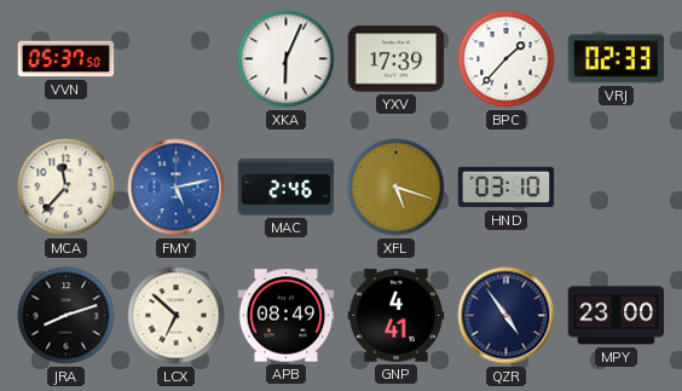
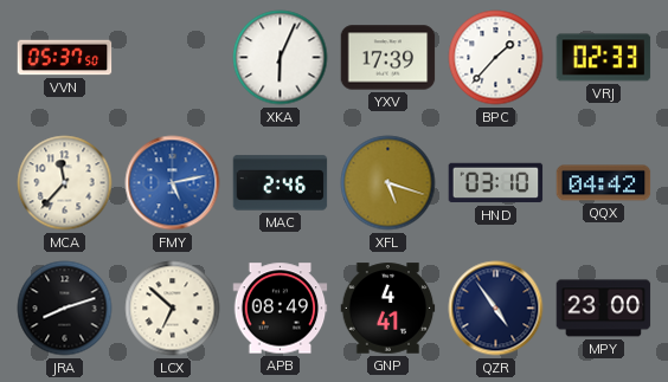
QQX: none -> 04:42
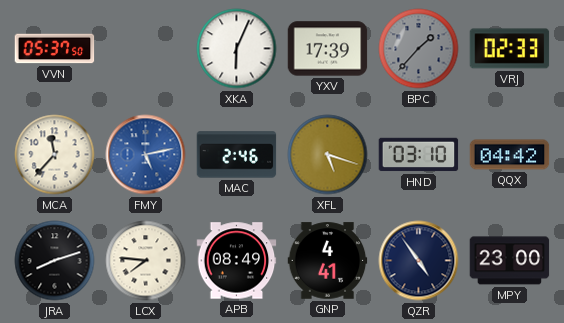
BPC dial: white -> grey
LCX: 6:52 -> 7:46
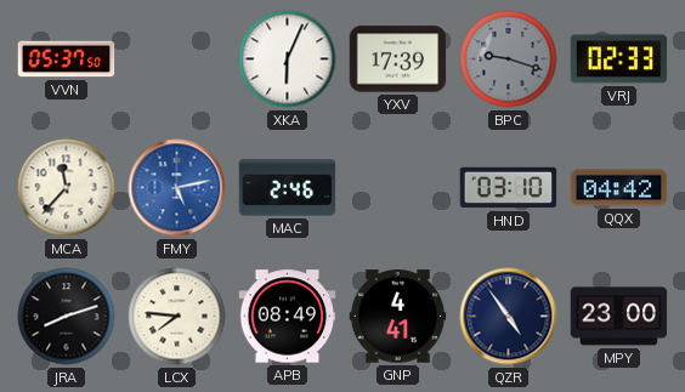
BPC: 1:37 -> 9:18
XFL: 5:18 -> none
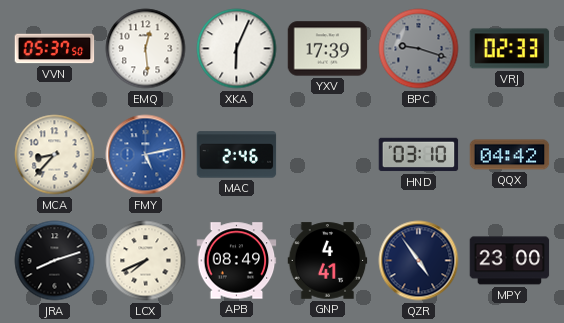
EMQ: none -> 12:29
MCA: 11:37 -> 8:37
LCX: 7:46 -> 7:41
